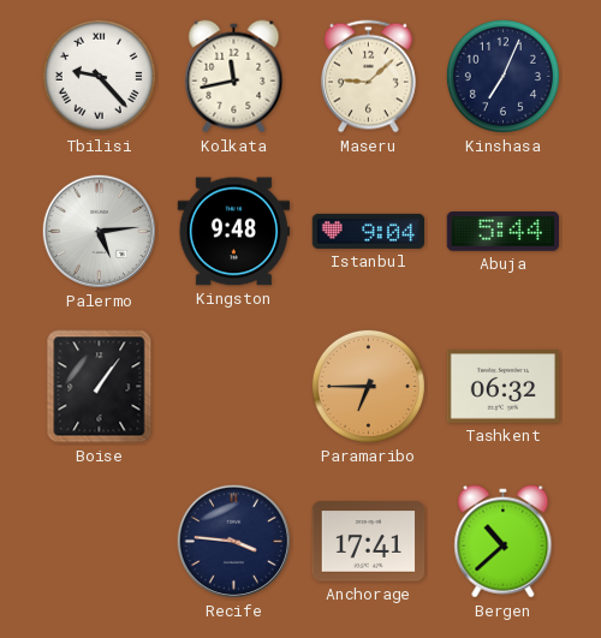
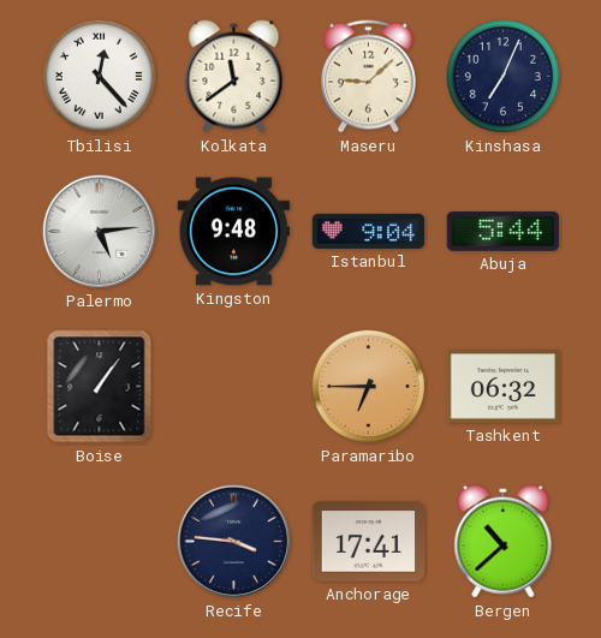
Tbilisi: 9:23 -> 12:23
Kolkata: 11:43 -> 11:39
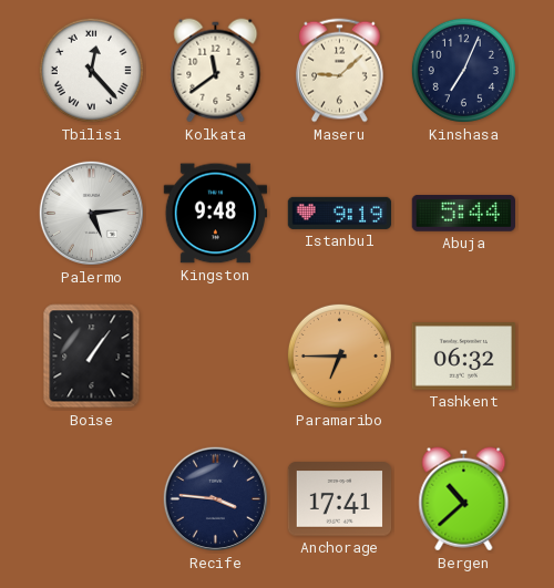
Istanbul: 9:04 -> 9:19
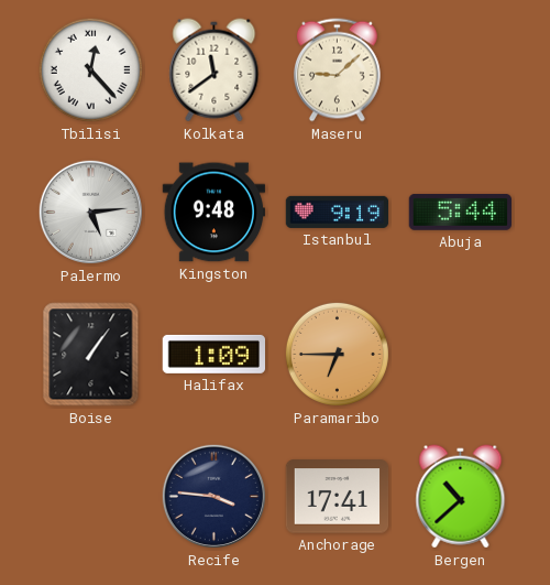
Kinshasa: 7:04 -> none
Halifax: none -> 1:09
Tashkent: 06:32 -> none
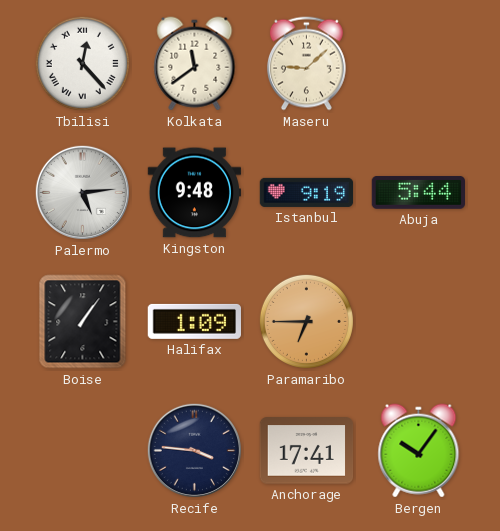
Bergen: 10:38 -> 10:06
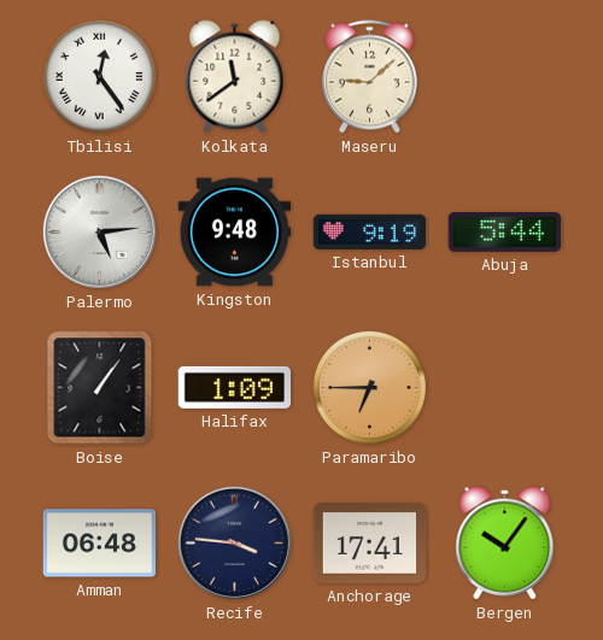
Tbilisi: 12:23 -> 12:24
Amman: none -> 06:48
